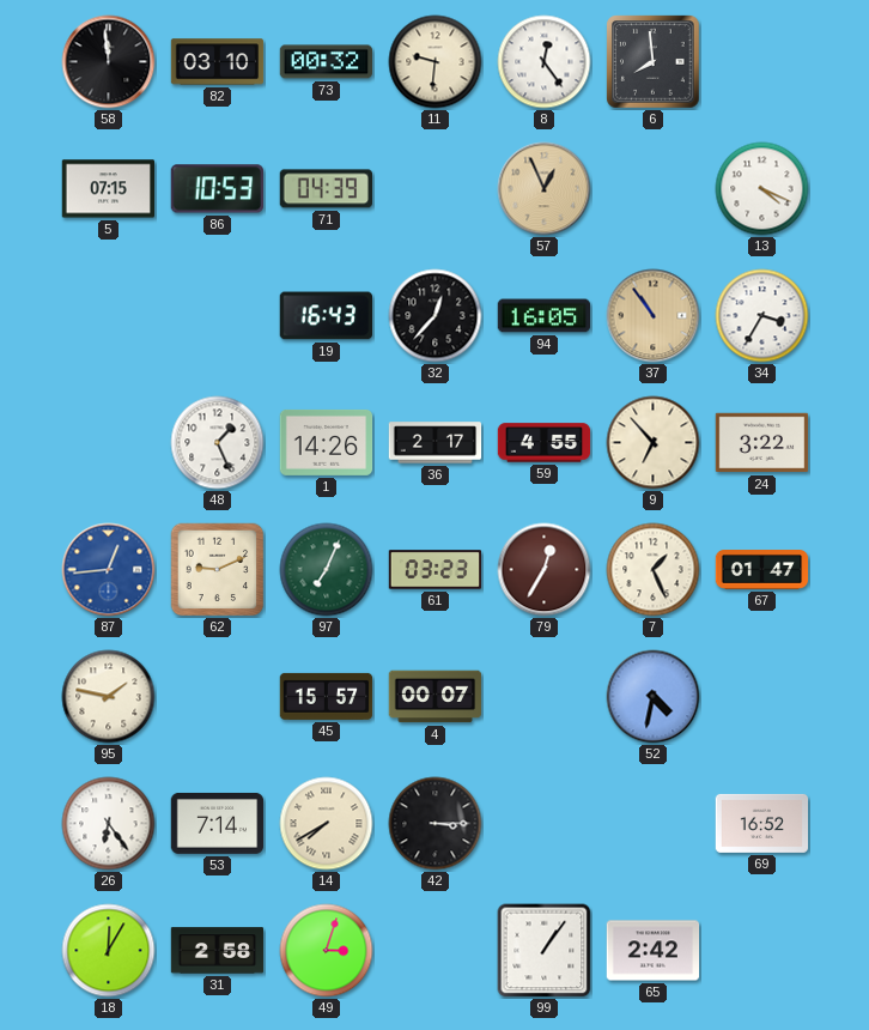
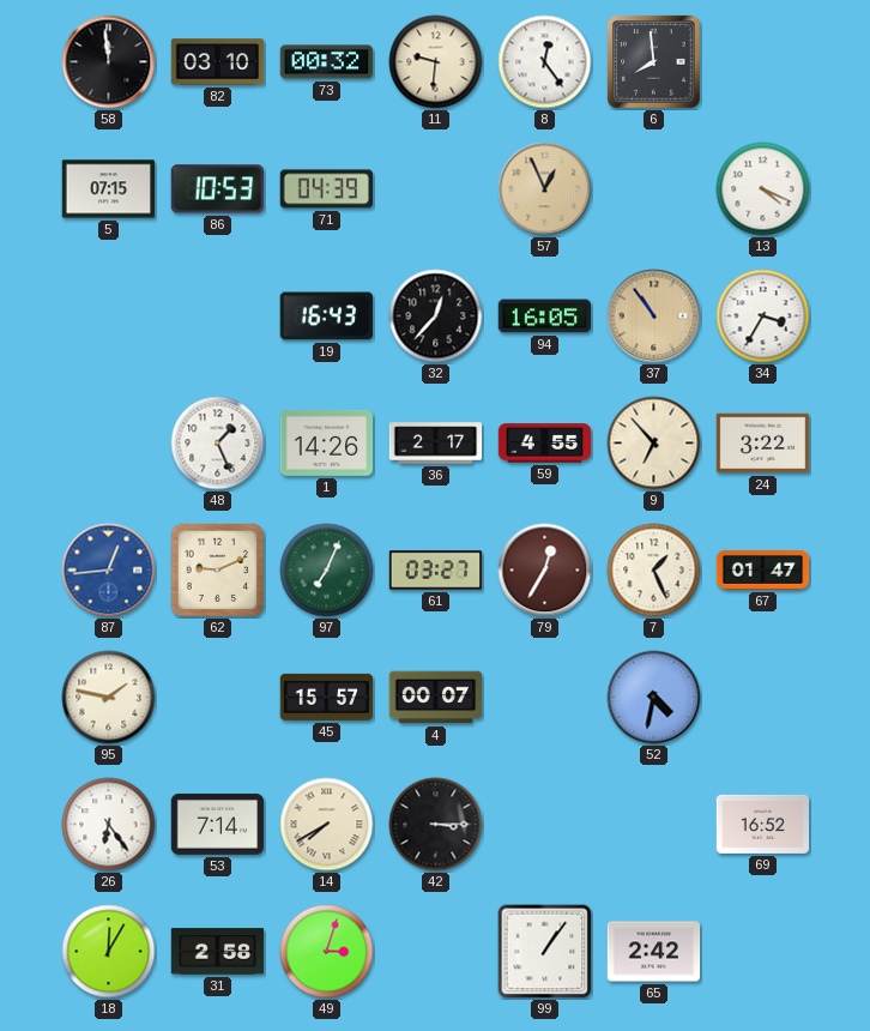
61: 03:23 -> 03:27
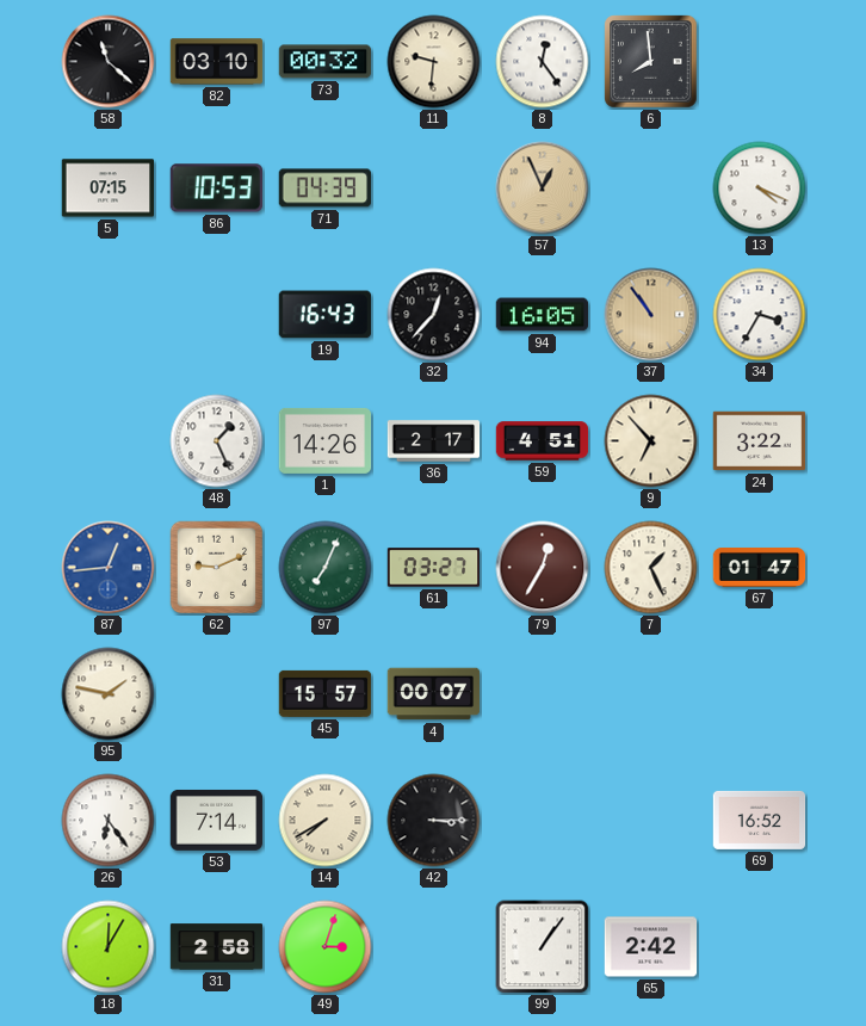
58: 11:59 -> 11:22
59: 4:55 -> 4:51
52: 4:32 -> none
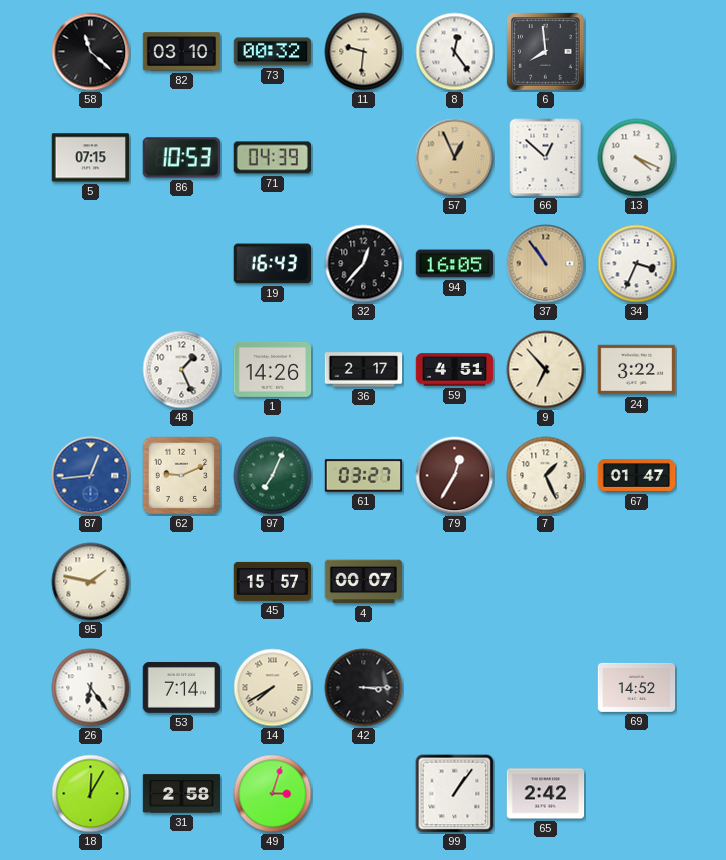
66: none -> 12:52
34: 3:35 -> 3:34
69: 16:52 -> 14:52
